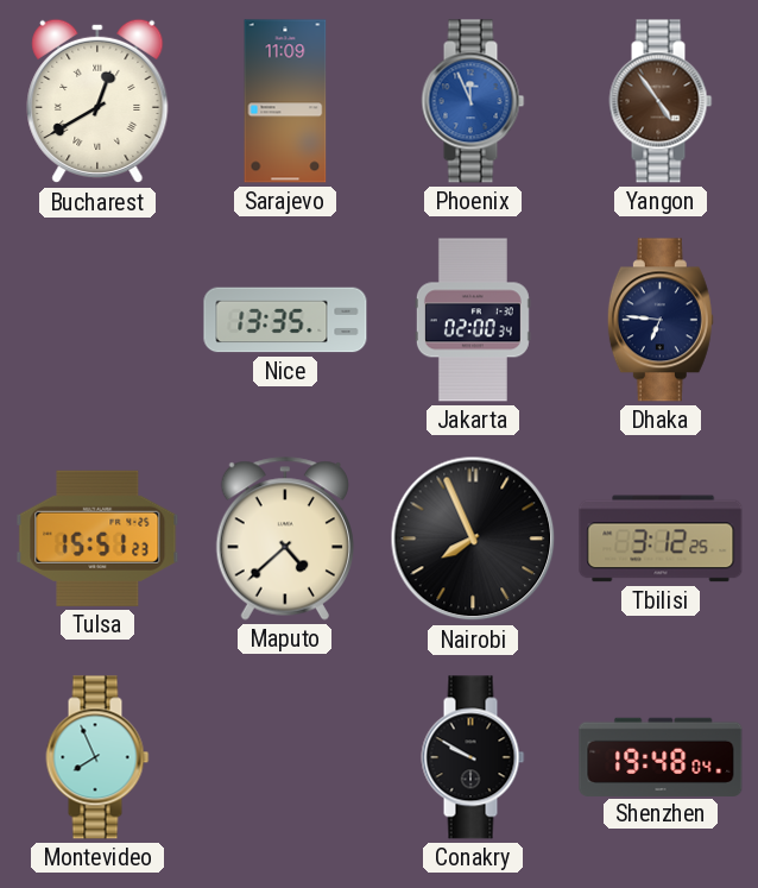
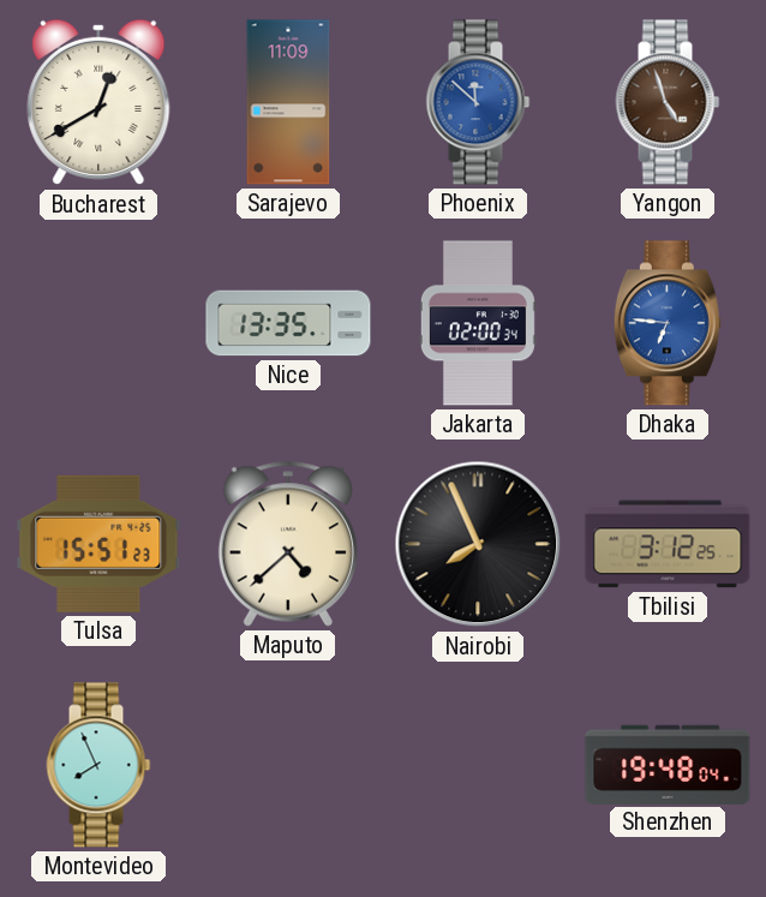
Phoenix: 11:56 -> 11:52
Yangon: 4:54 -> 4:57
Dhaka dial: navy -> blue
Conakry: 9:50 -> none
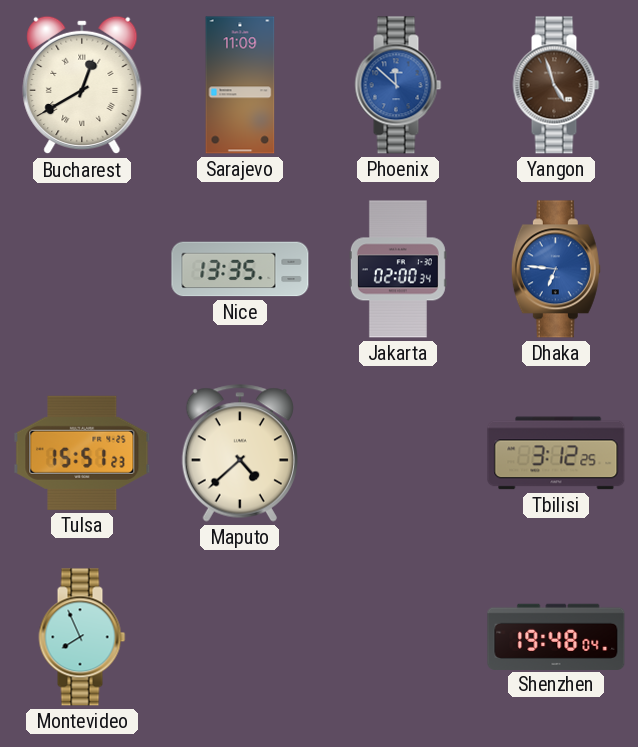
Nairobi: 7:56 -> none
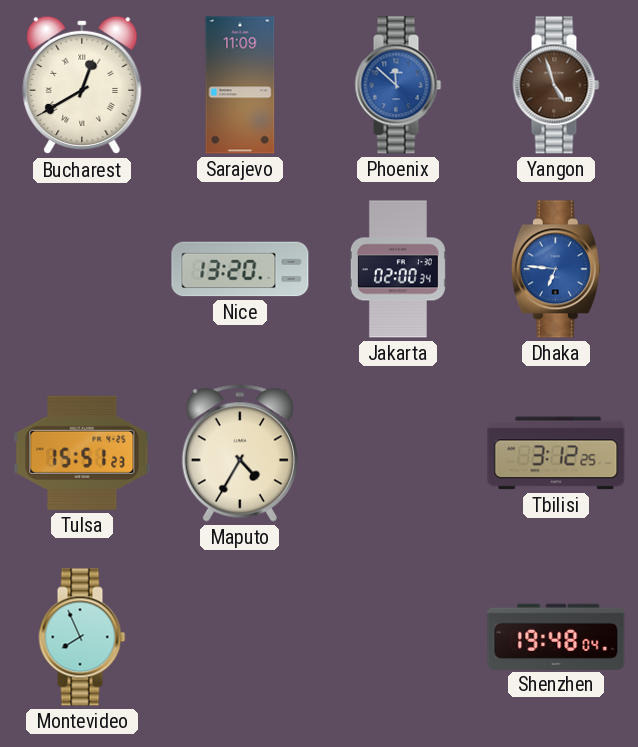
Nice: 13:35 -> 13:20
Maputo: 4:38 -> 4:35
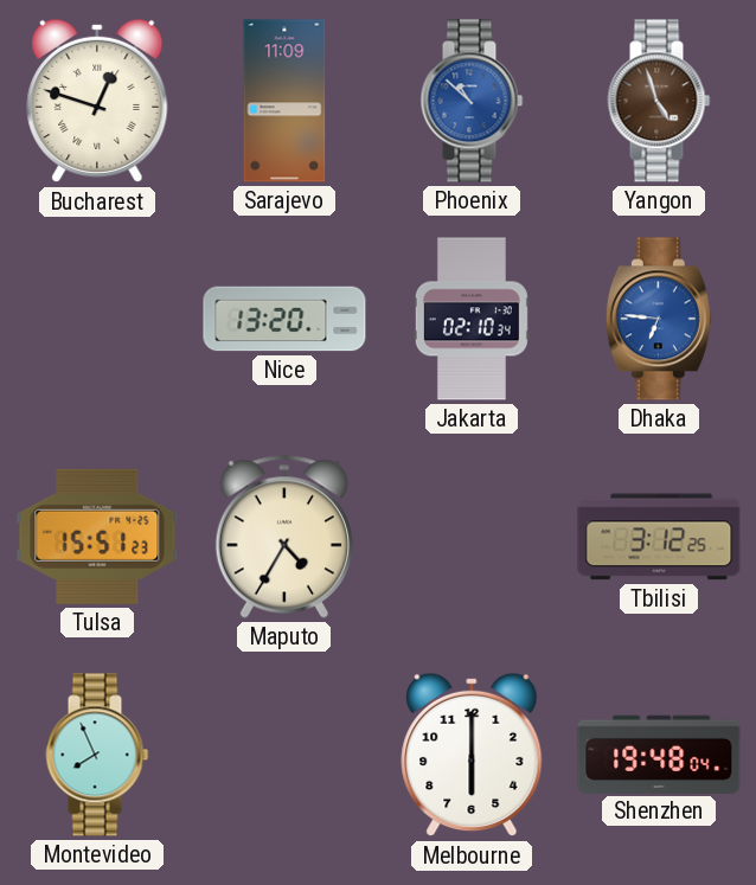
Bucharest: 12:40 -> 12:48
Phoenix: 11:52 -> 10:52
Jakarta: 02:00 -> 02:10
Melbourne: none -> 6:00
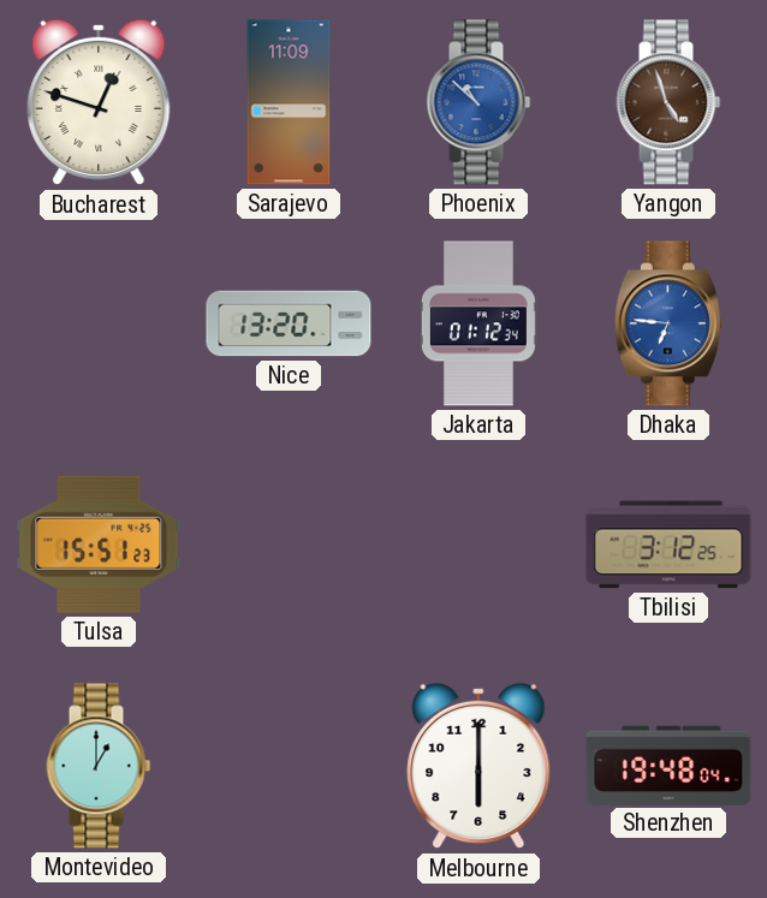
Jakarta: 02:10 -> 01:12
Maputo: 4:35 -> none
Montevideo: 7:56 -> 1:00
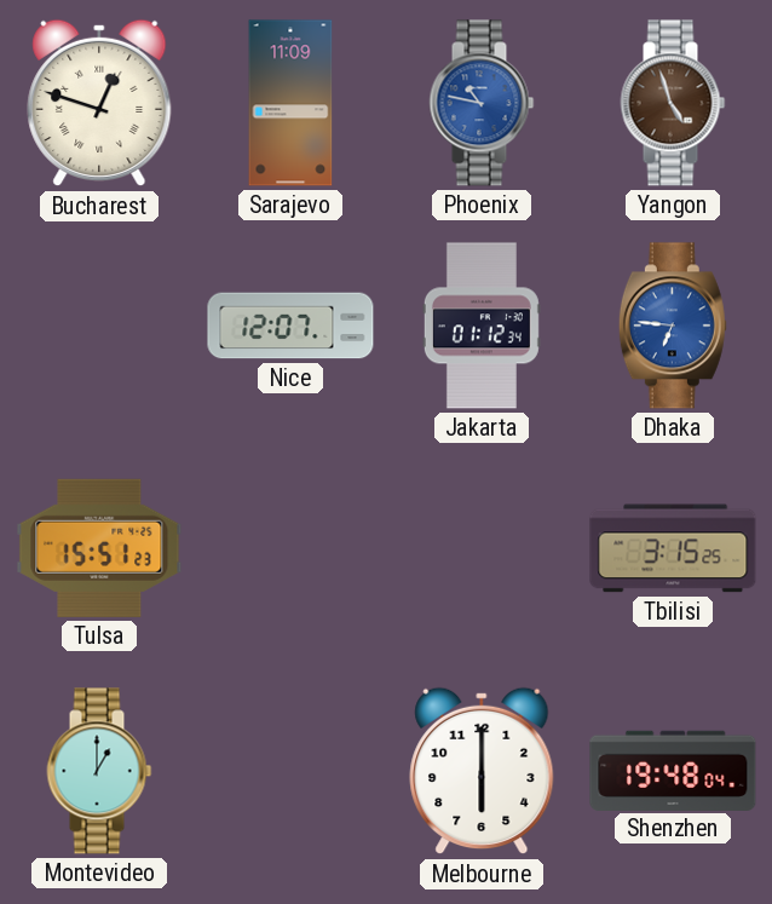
Phoenix: 10:52 -> 10:47
Nice: 13:20 -> 12:07
Tbilisi: 3:12 -> 3:15
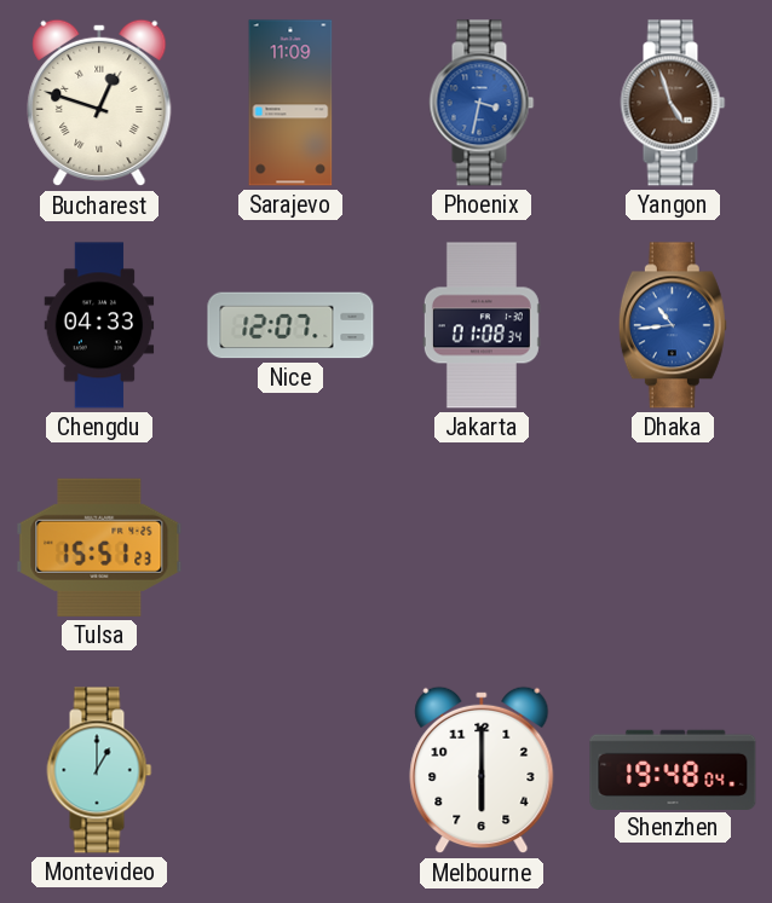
Phoenix: 10:47 -> 3:32
Chengdu: none -> 04:33
Jakarta: 01:12 -> 01:08
Dhaka: 6:46 -> 10:44
Tbilisi: 3:15 -> none
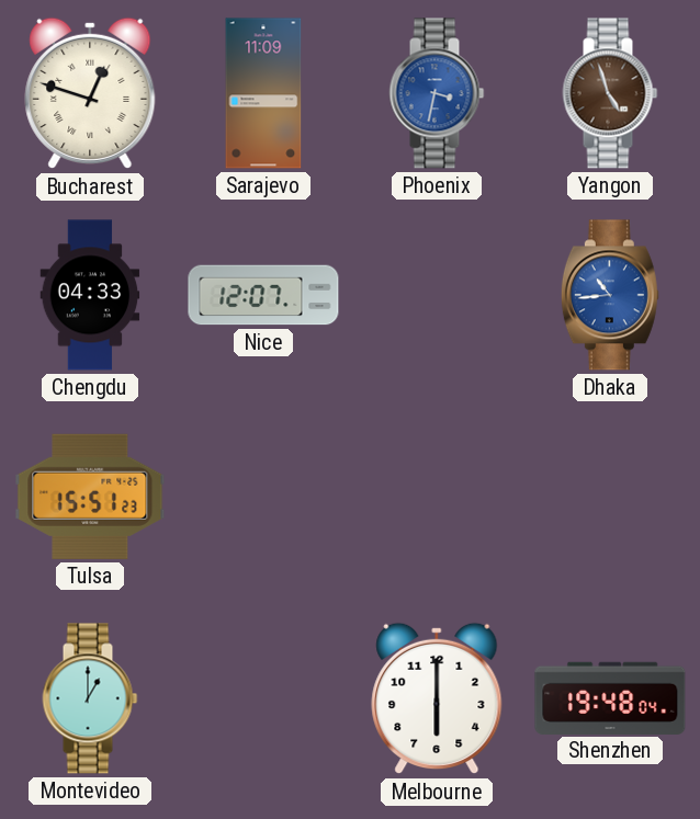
Jakarta: 01:08 -> none
